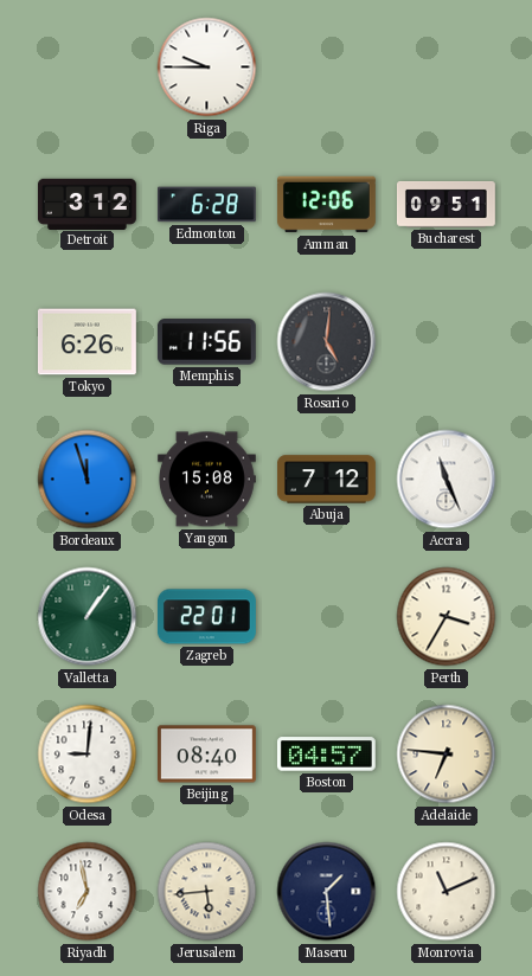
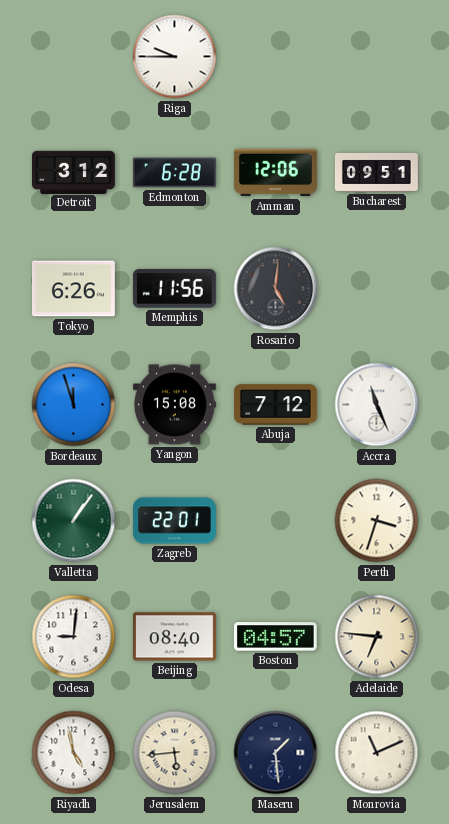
Perth: 3:35 -> 3:33
Riyadh: 6:58 -> 4:58
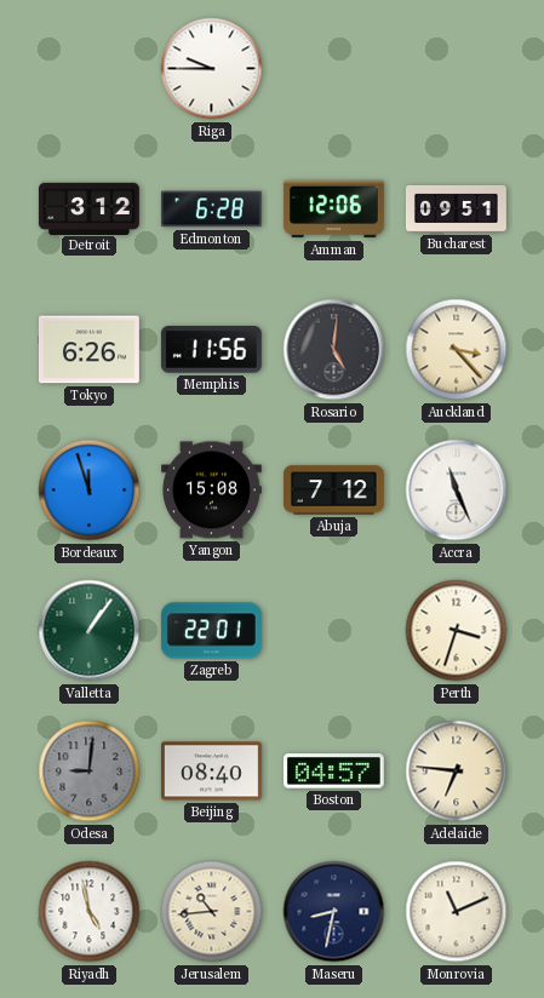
Auckland: none -> 3:23
Odesa dial: white -> grey
Jerusalem: 5:44 -> 10:44
Maseru: 1:29 -> 8:32
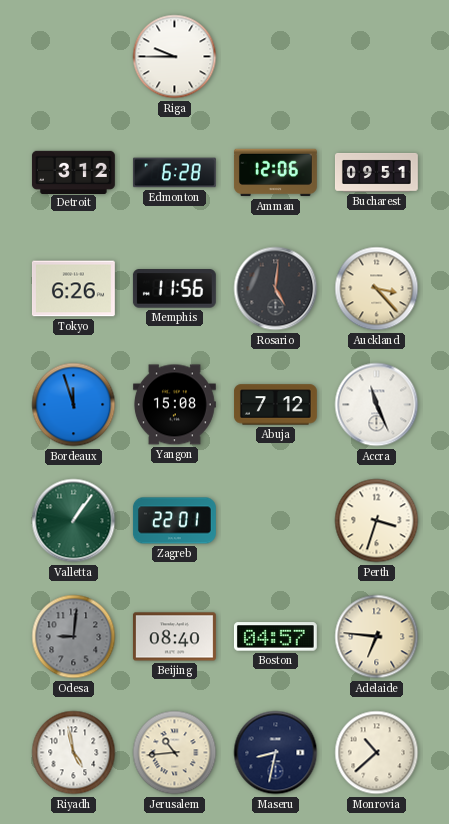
Monrovia: 11:11 -> 10:38
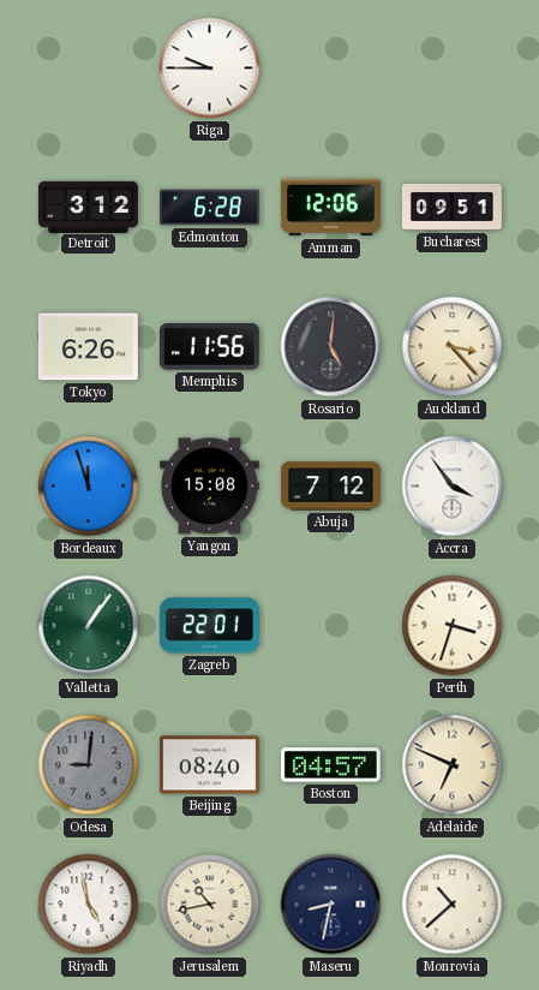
Accra: 11:26 -> 3:54
Adelaide: 6:46 -> 6:49
Jerusalem: 10:44 -> 10:43
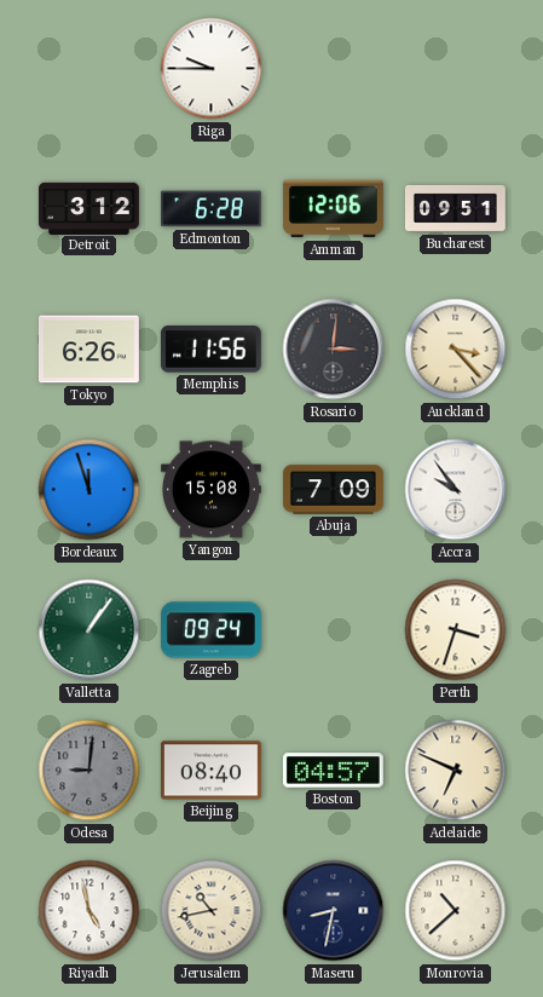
Rosario: 5:01 -> 3:01
Abuja: 7:12 -> 7:09
Accra: 3:54 -> 9:54
Zagreb: 22:01 -> 09:24
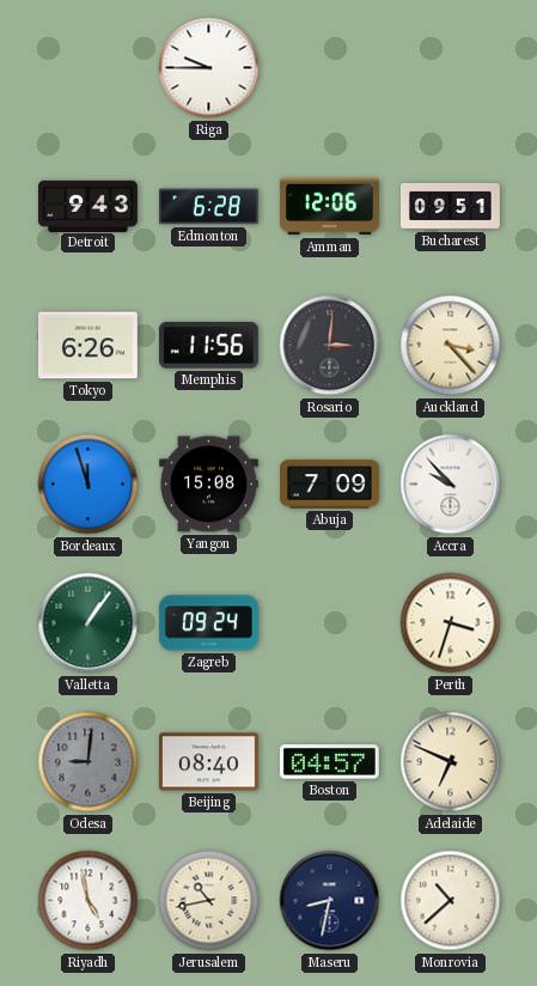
Detroit: 3:12 -> 9:43
Accra: 9:54 -> 9:53
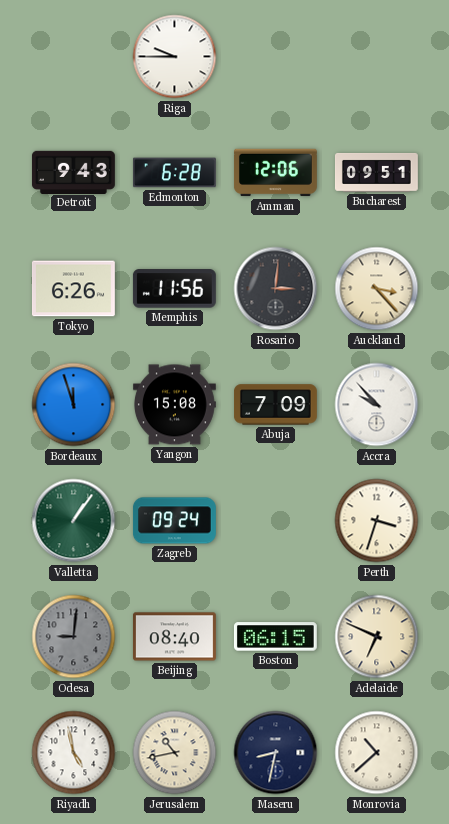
Boston: 04:57 -> 06:15
